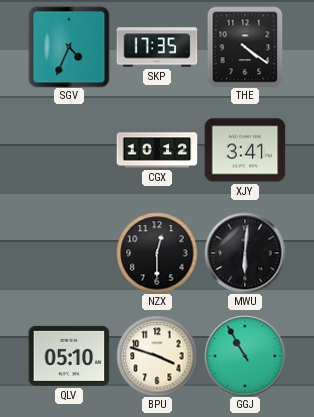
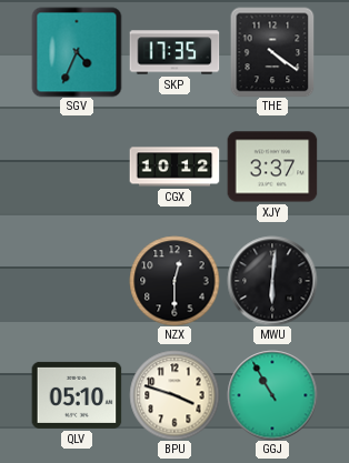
XJY: 3:41 -> 3:37
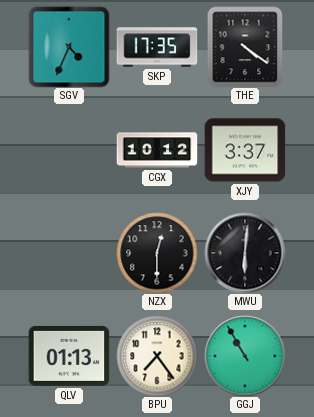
QLV: 05:10 -> 01:13
BPU: 3:48 -> 7:24
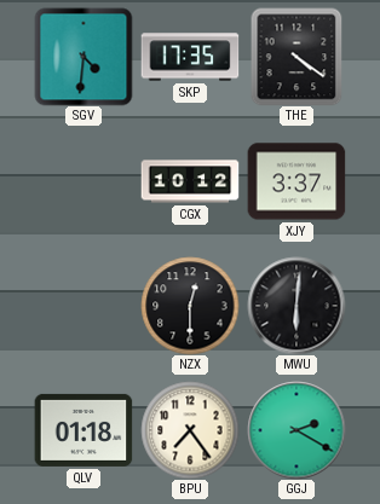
SGV: 4:34 -> 4:31
QLV: 01:13 -> 01:18
GGJ: 10:55 -> 2:20
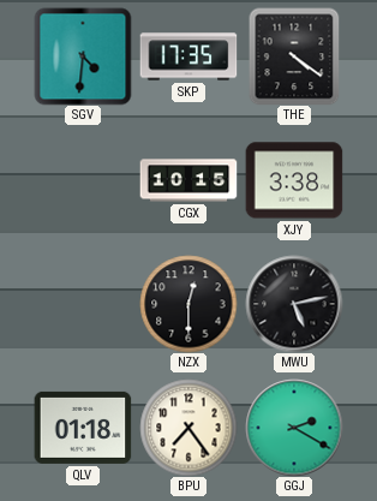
CGX: 10:12 -> 10:15
XJY: 3:37 -> 3:38
MWU: 6:01 -> 5:13
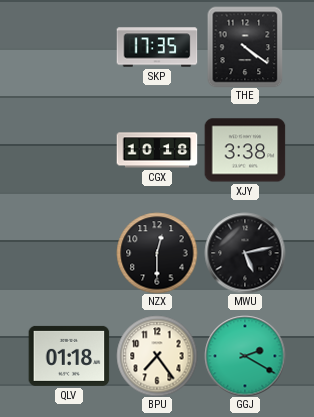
SGV: 4:31 -> none
CGX: 10:15 -> 10:18
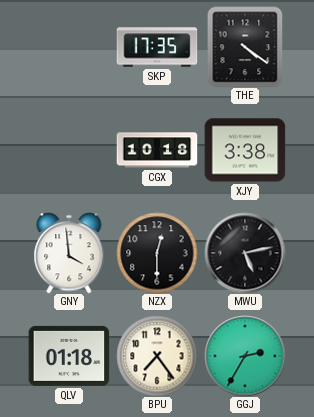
GNY: none -> 3:59
GGJ: 2:20 -> 2:35
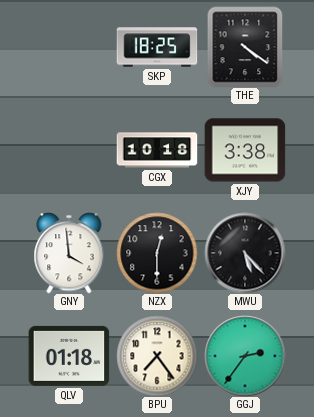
SKP: 17:35 -> 18:25
MWU: 5:13 -> 5:23
GGJ: 2:35 -> 2:36
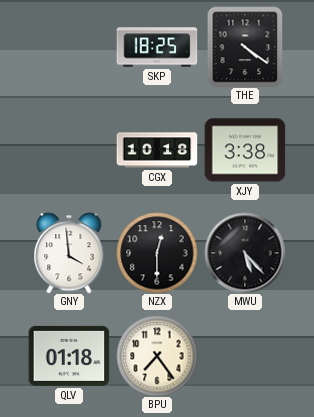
GGJ: 2:36 -> none
